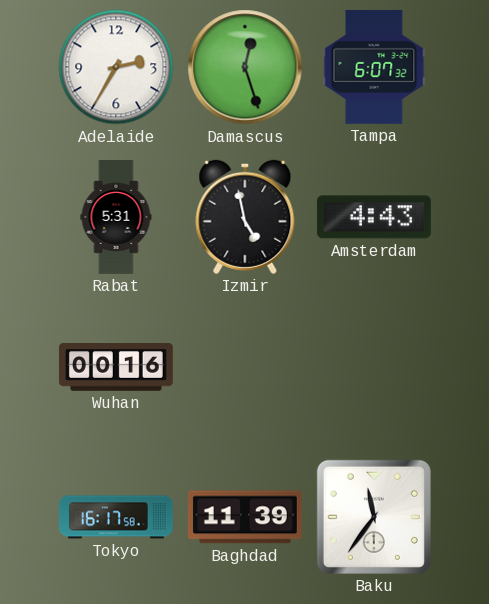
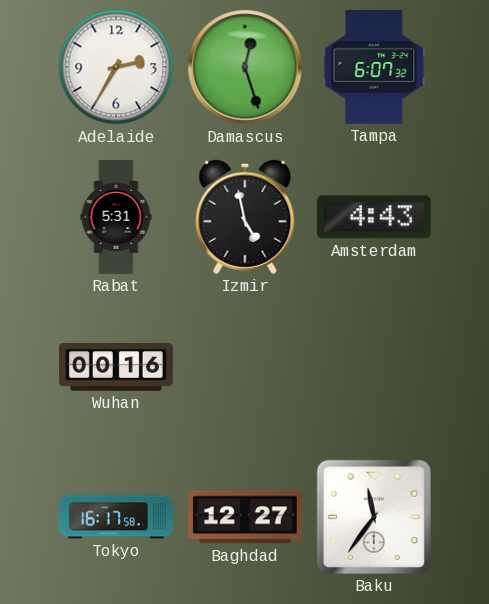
Baghdad: 11:39 -> 12:27
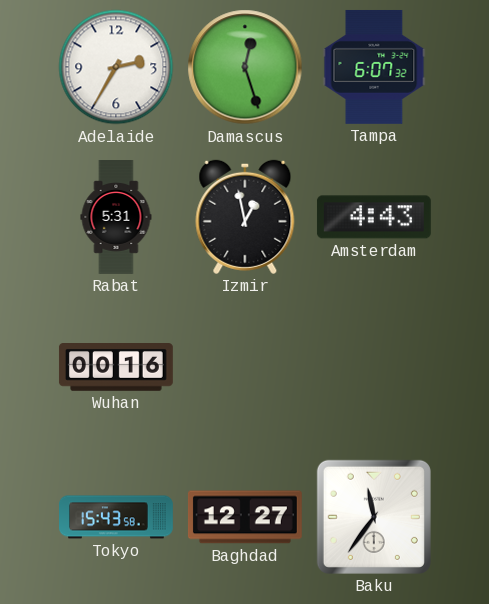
Izmir: 4:58 -> 12:58
Tokyo: 16:17 -> 15:43
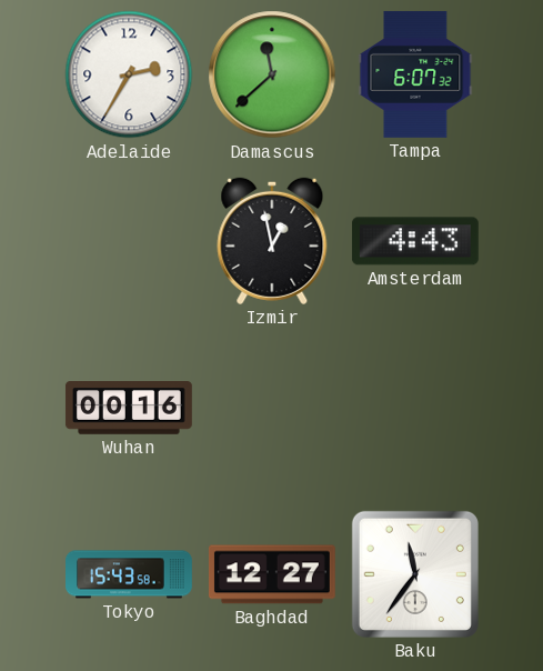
Damascus: 12:27 -> 11:38
Rabat: 5:31 -> none
